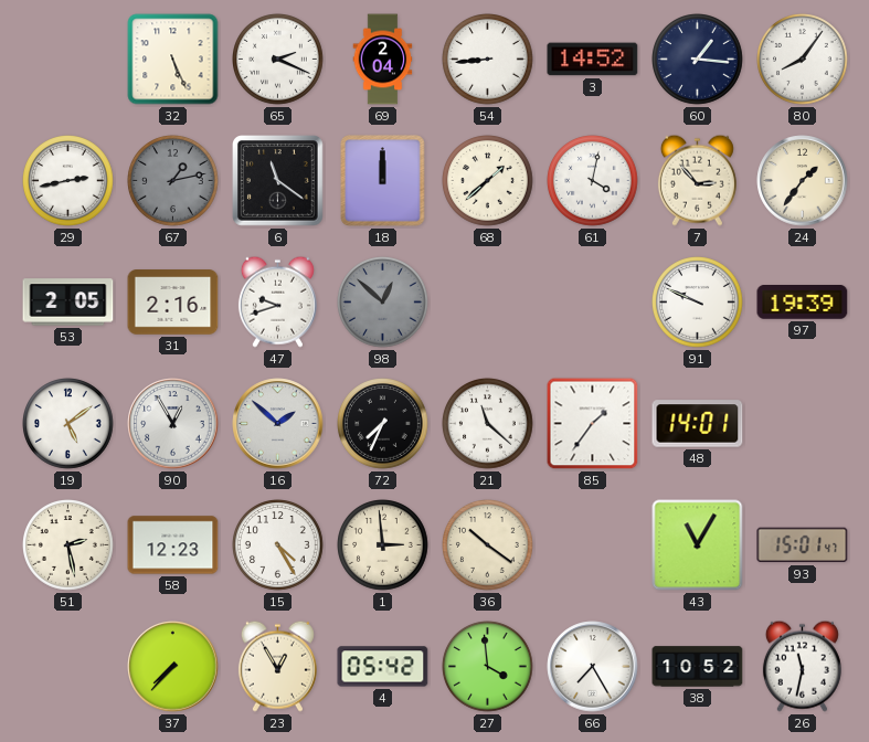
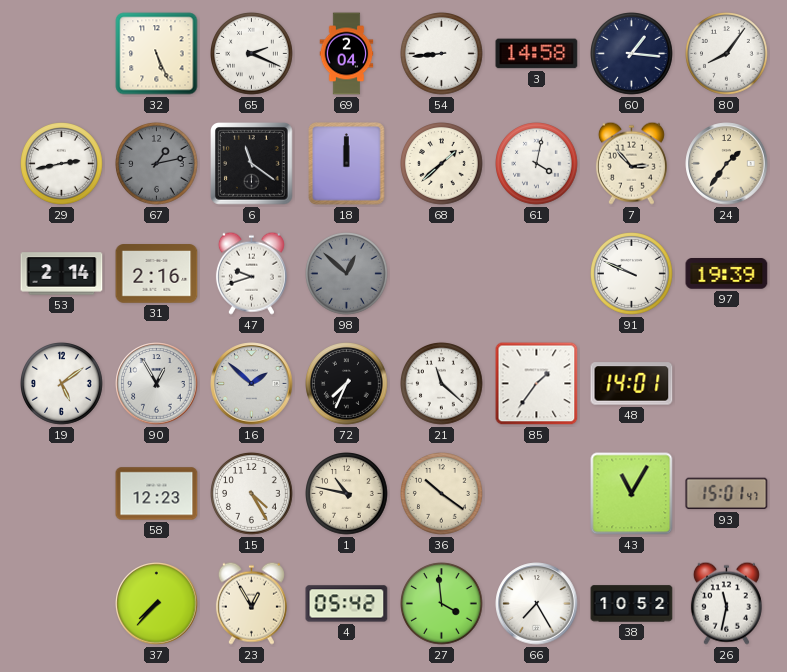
3: 14:52 -> 14:58
53: 2:05 -> 2:14
51: 2:28 -> none
1: 2:59 -> 10:47
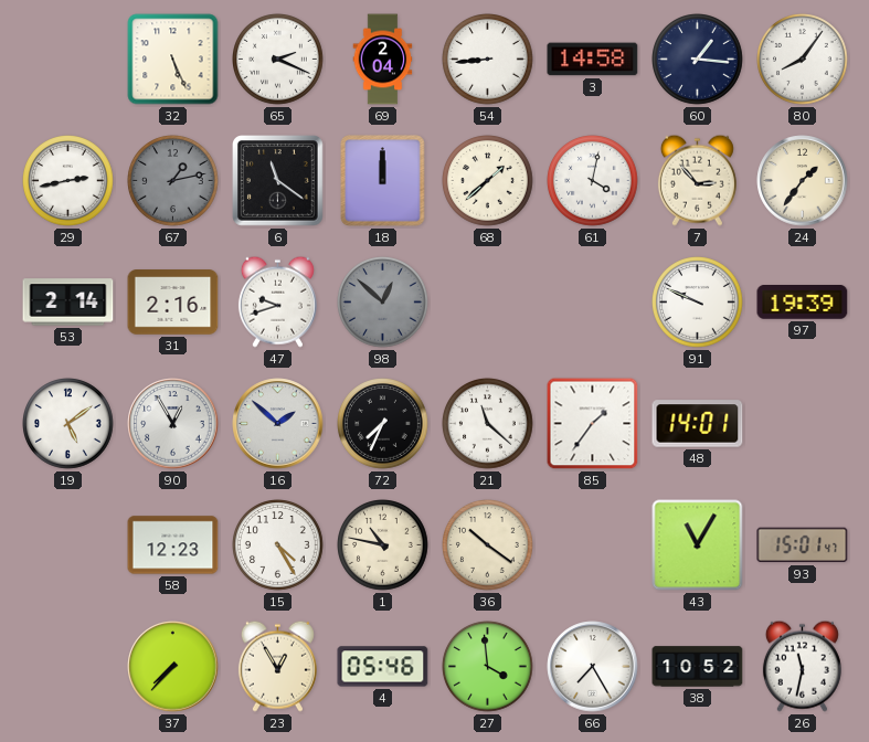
4: 05:42 -> 05:46
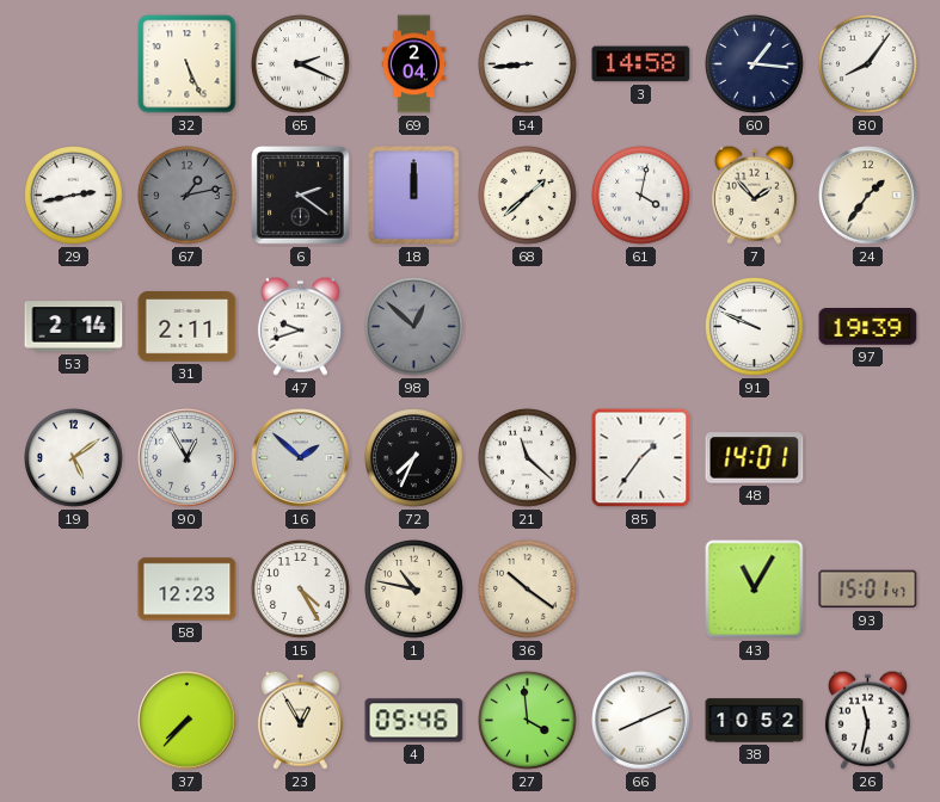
6: 11:21 -> 2:21
7: 2:53 -> 1:53
31: 2:16 -> 2:11
66: 7:25 -> 8:11
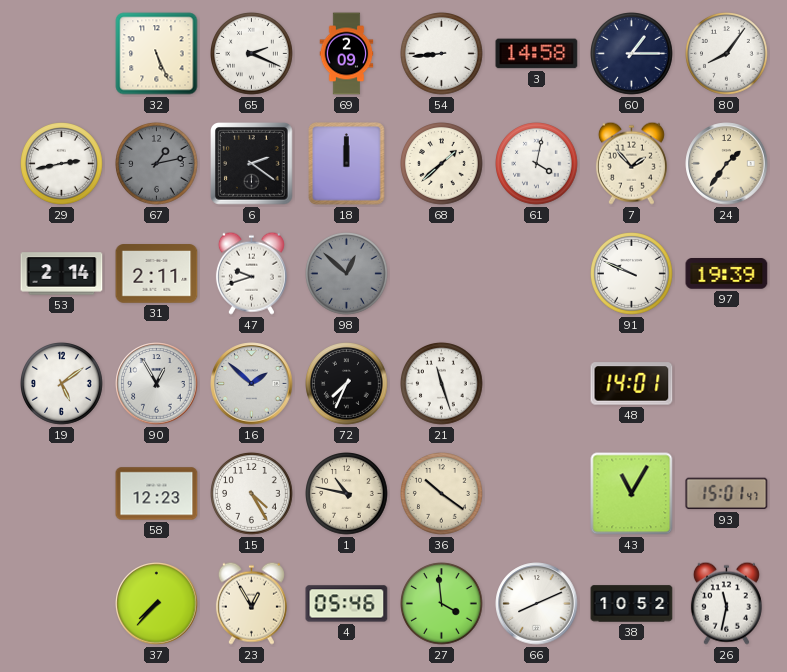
69: 2:04 -> 2:09
60: 1:16 -> 1:15
21: 11:22 -> 11:27
85: 1:36 -> none
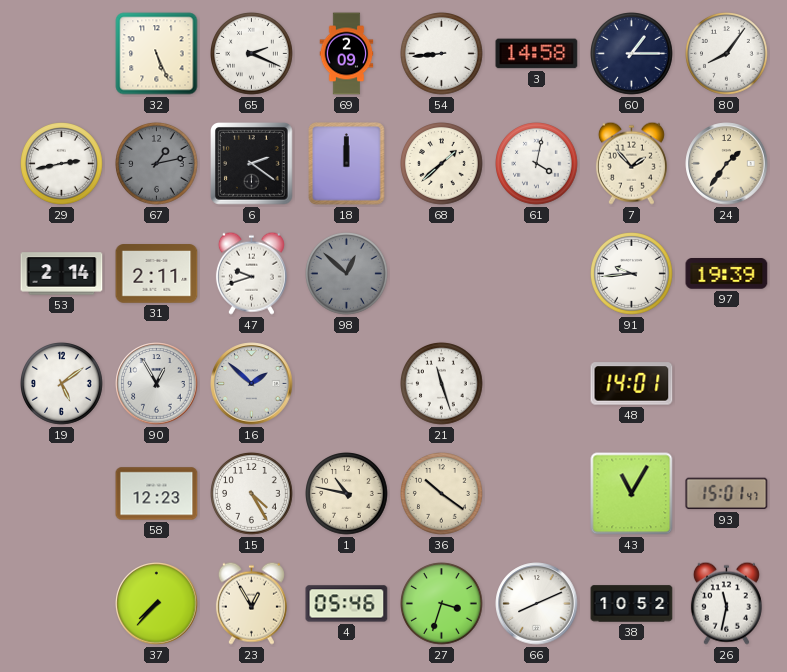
91: 9:49 -> 9:44
72: 7:34 -> none
27: 3:59 -> 3:33
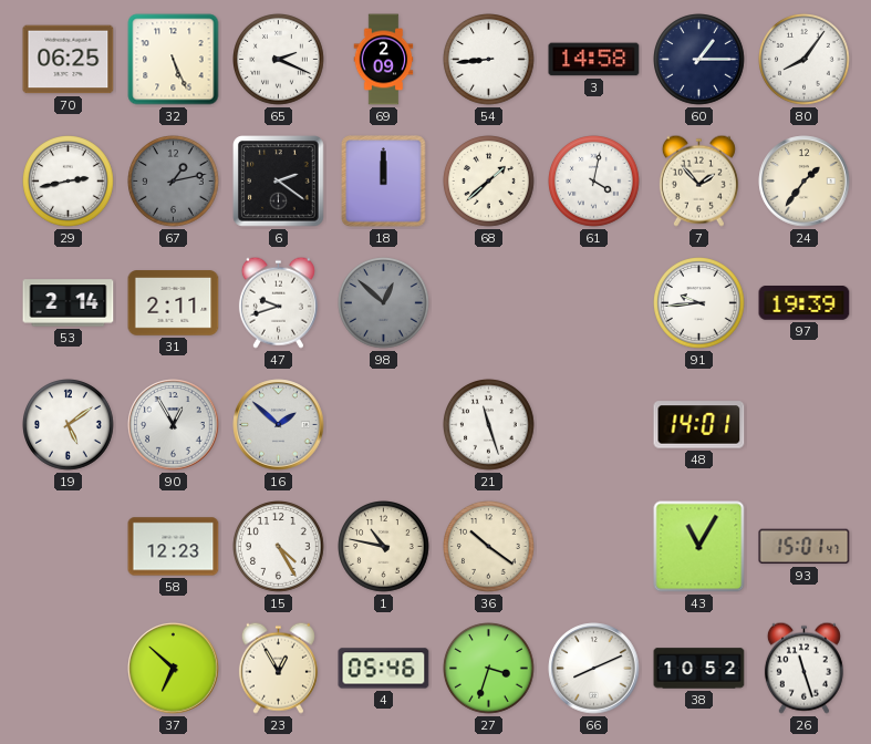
70: none -> 06:25
37: 7:37 -> 6:52
26: 11:32 -> 11:27
